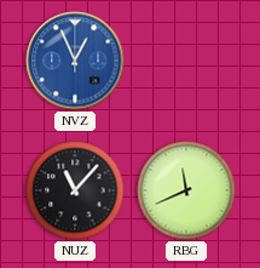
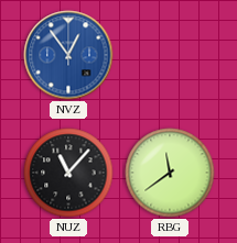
NVZ: 12:56 -> 12:54
RBG: 11:41 -> 11:39
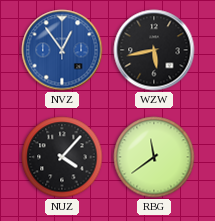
WZW: none -> 5:43
NUZ: 11:07 -> 4:07
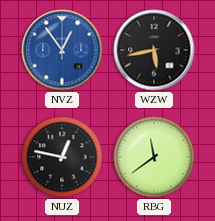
NUZ: 4:07 -> 12:47
